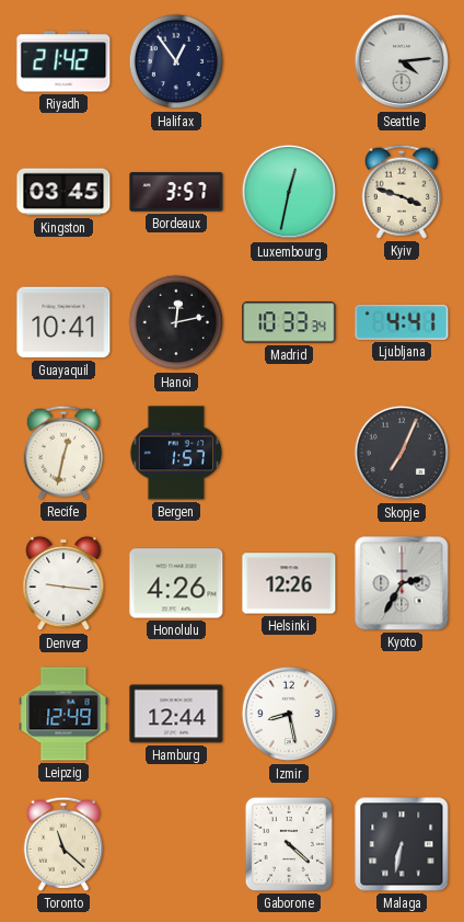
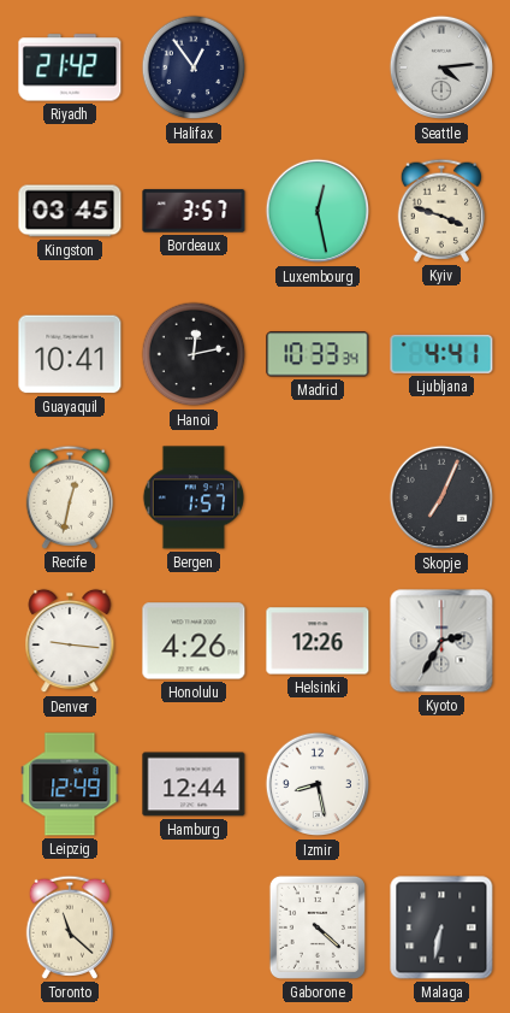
Luxembourg: 12:32 -> 12:28
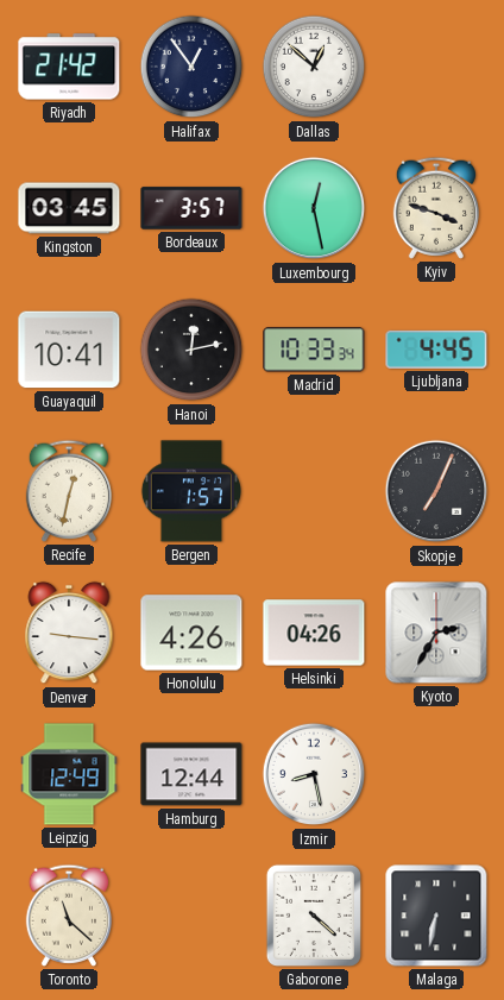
Dallas: none -> 12:52
Seattle: 4:14 -> none
Ljubljana: 4:41 -> 4:45
Helsinki: 12:26 -> 04:26
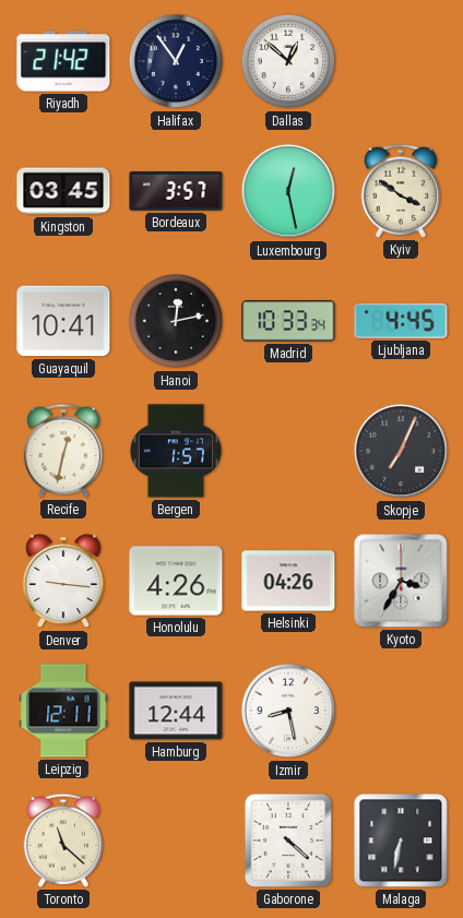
Kyiv: 3:48 -> 3:51
Kyoto: 2:35 -> 3:35
Leipzig: 12:49 -> 12:11
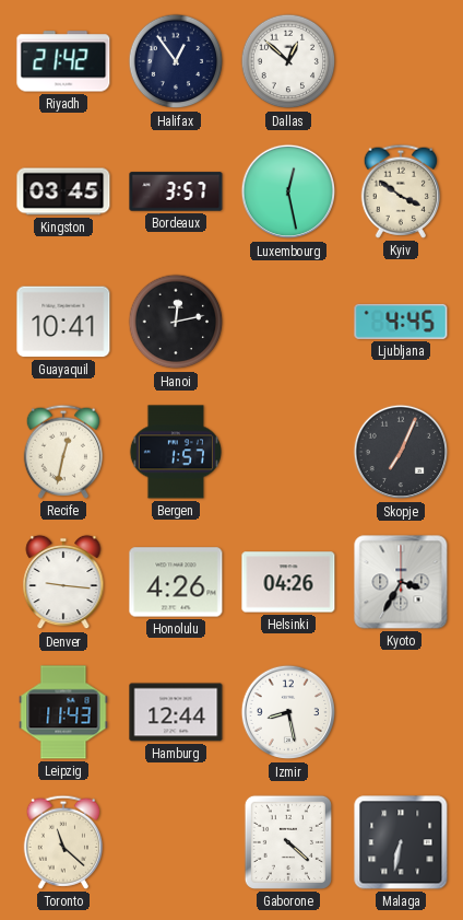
Madrid: 10:33 -> none
Leipzig: 12:11 -> 11:43
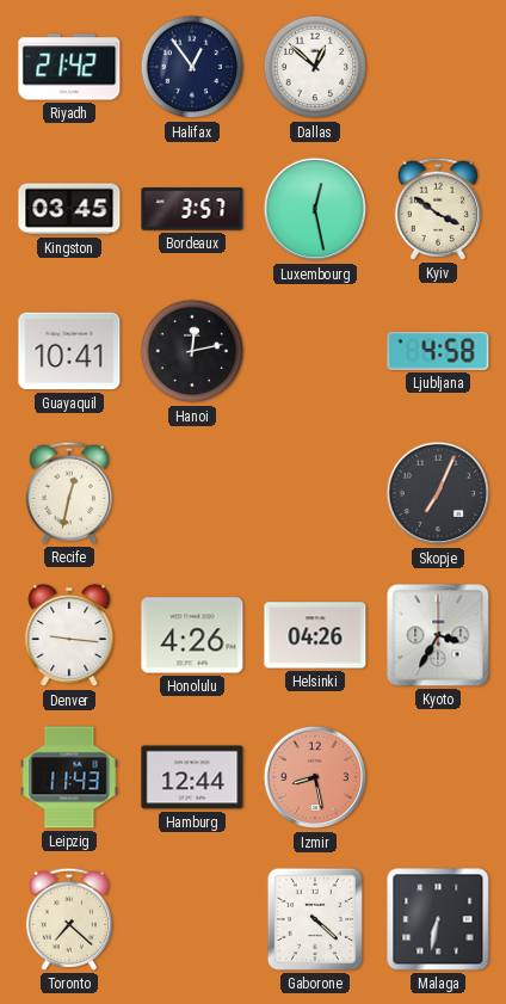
Ljubljana: 4:45 -> 4:58
Bergen: 1:57 -> none
Izmir dial: white -> salmon
Toronto: 11:22 -> 7:22
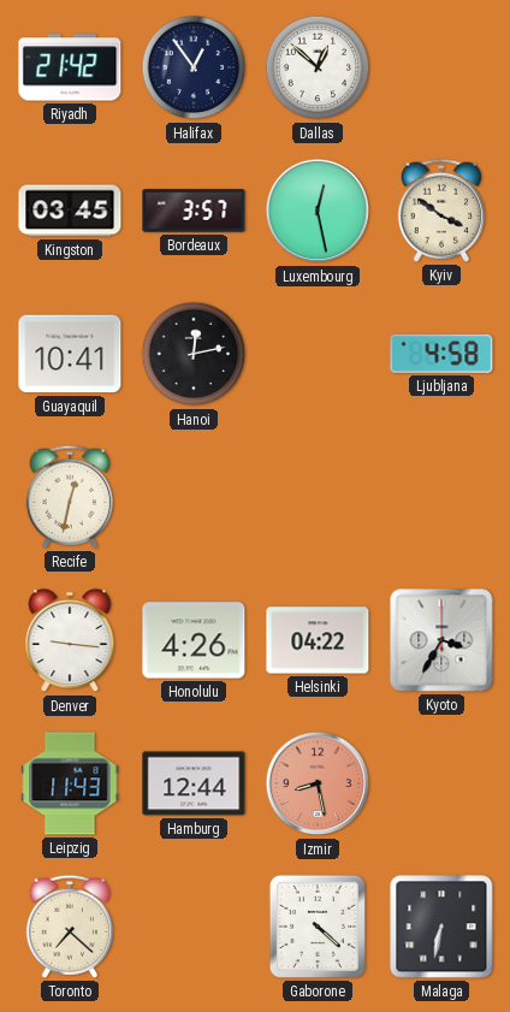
Skopje: 7:04 -> none
Helsinki: 04:26 -> 04:22
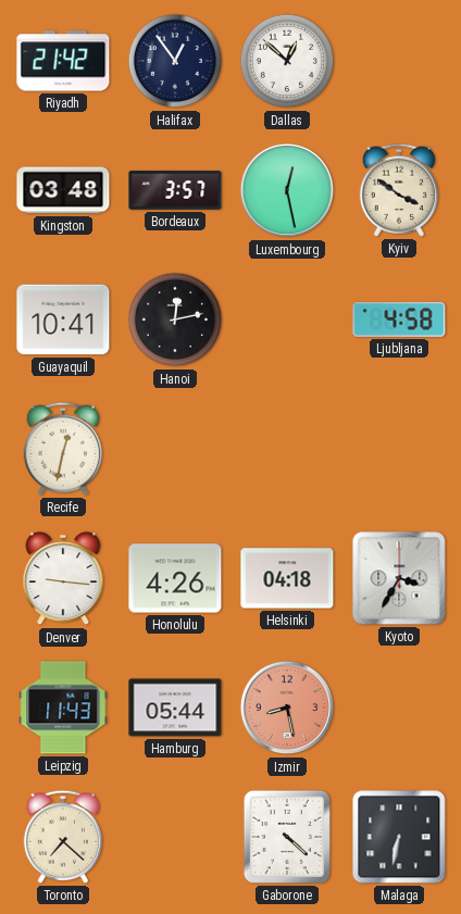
Kingston: 03:45 -> 03:48
Helsinki: 04:22 -> 04:18
Hamburg: 12:44 -> 05:44
